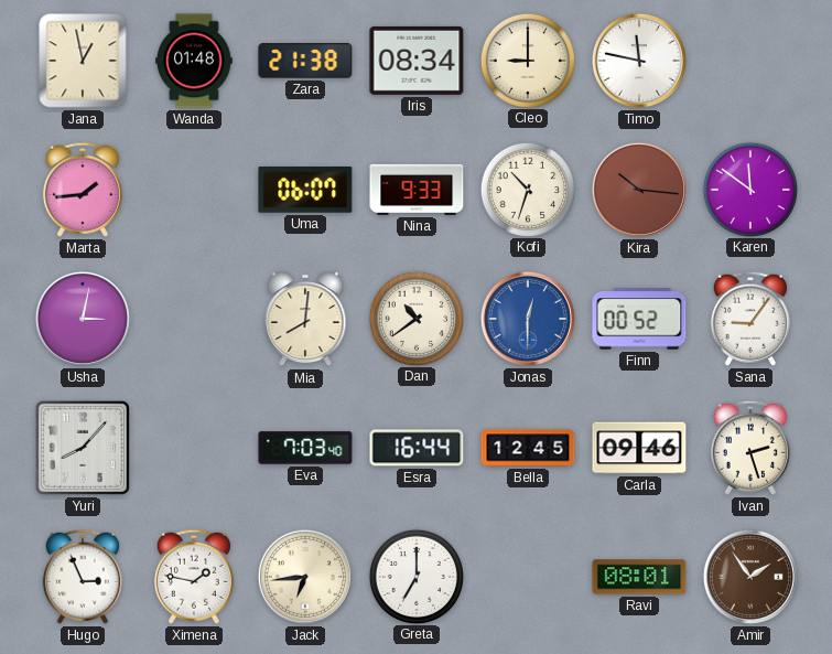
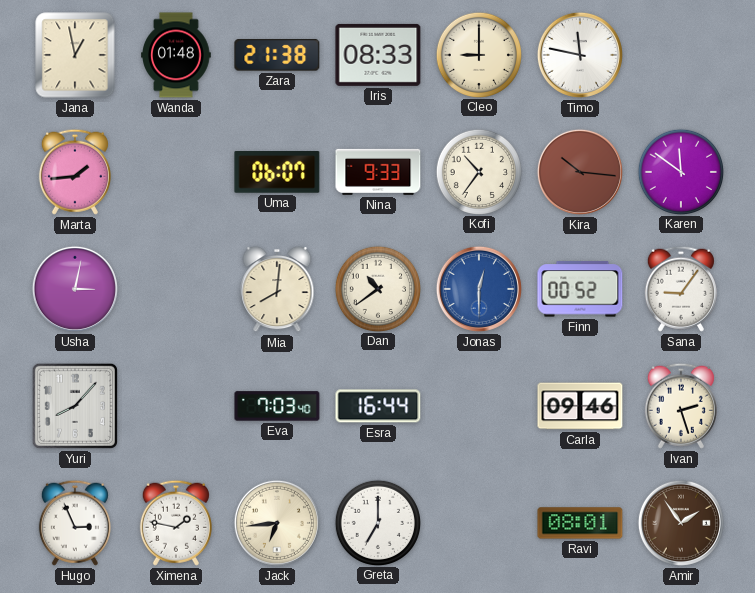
Iris: 08:34 -> 08:33
Kofi: 10:33 -> 10:36
Bella: 12:45 -> none
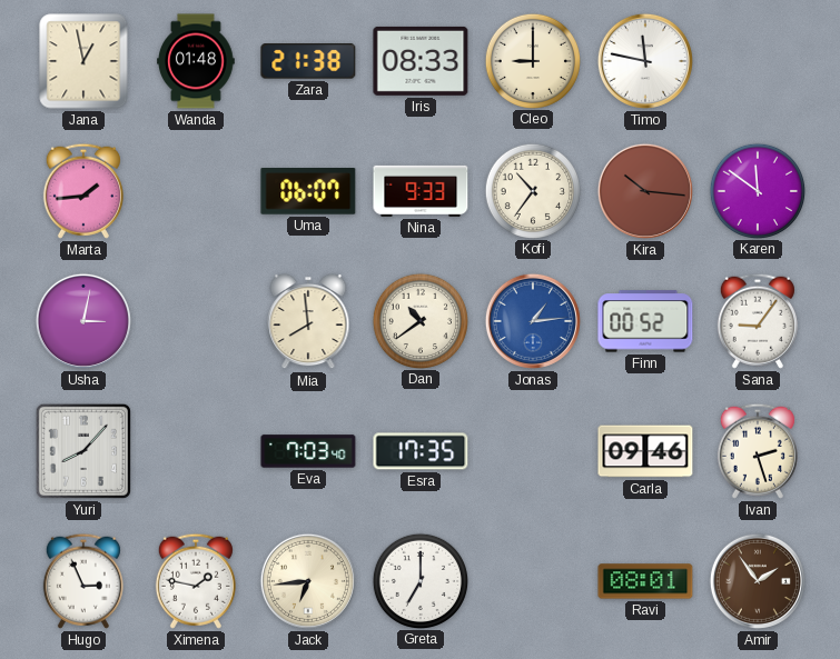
Mia: 8:01 -> 7:59
Jonas: 12:30 -> 1:14
Esra: 16:44 -> 17:35
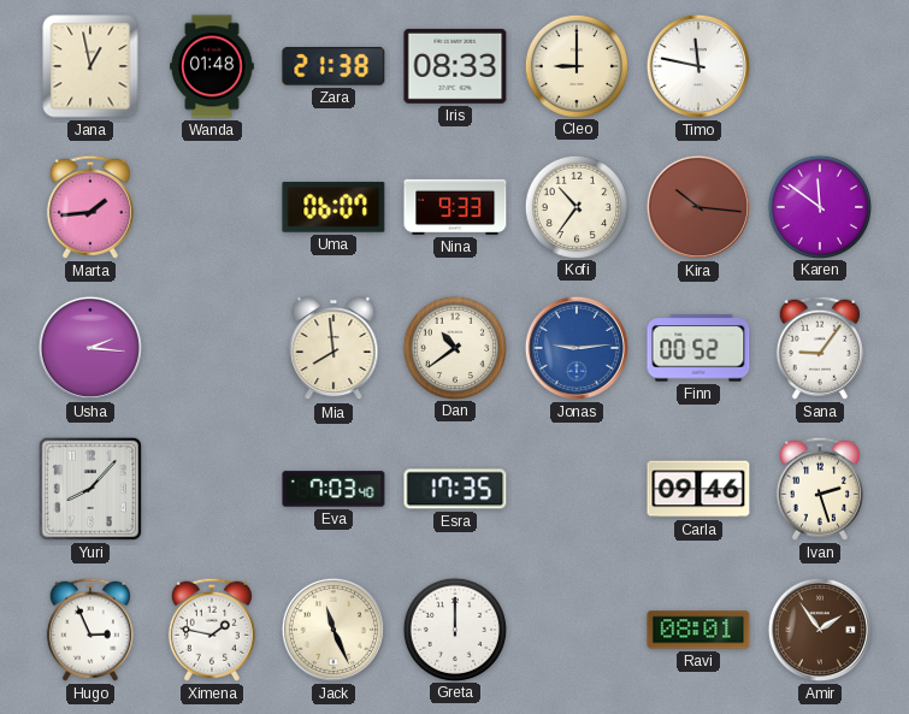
Usha: 3:02 -> 2:16
Jonas: 1:14 -> 9:14
Jack: 6:44 -> 11:26
Greta: 7:00 -> 12:00
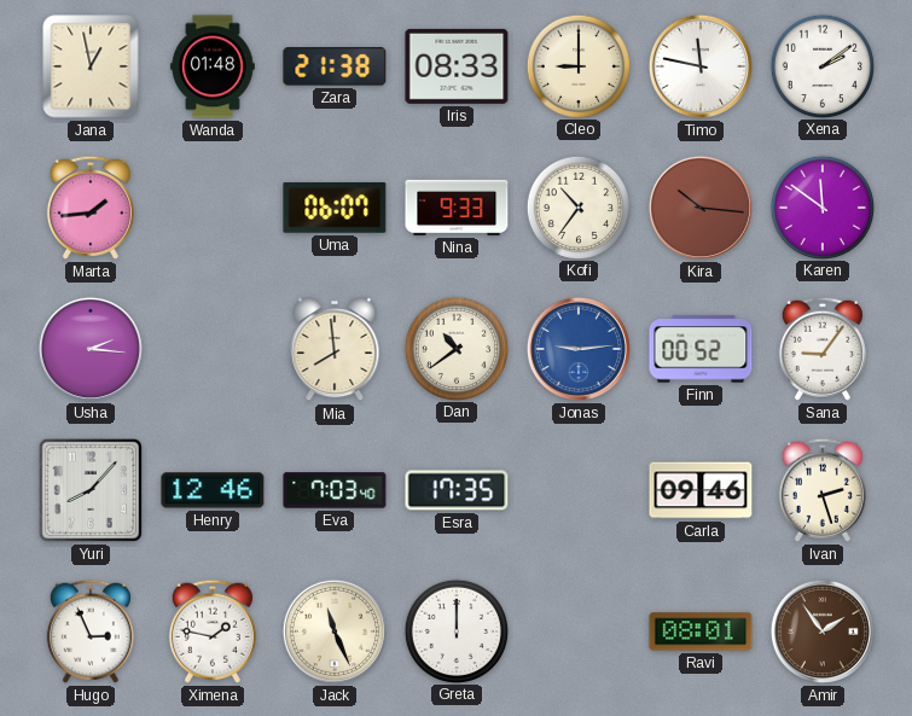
Xena: none -> 2:09
Henry: none -> 12:46
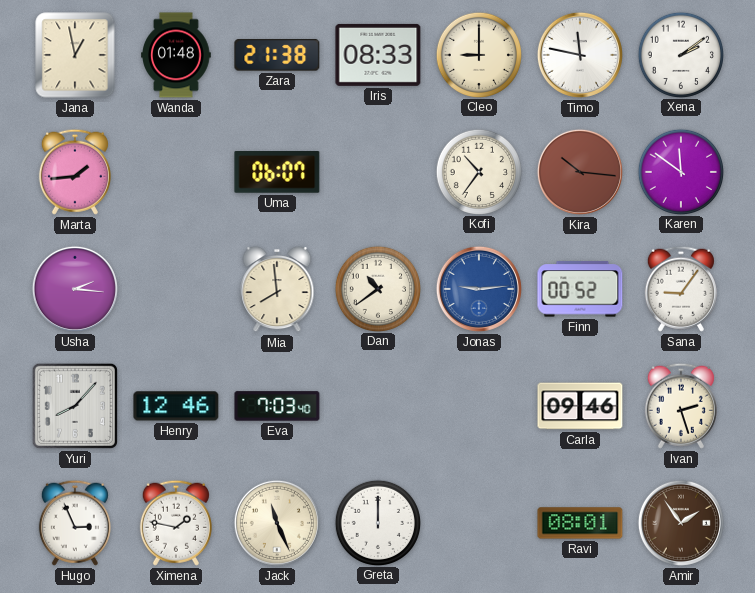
Nina: 9:33 -> none
Esra: 17:35 -> none
